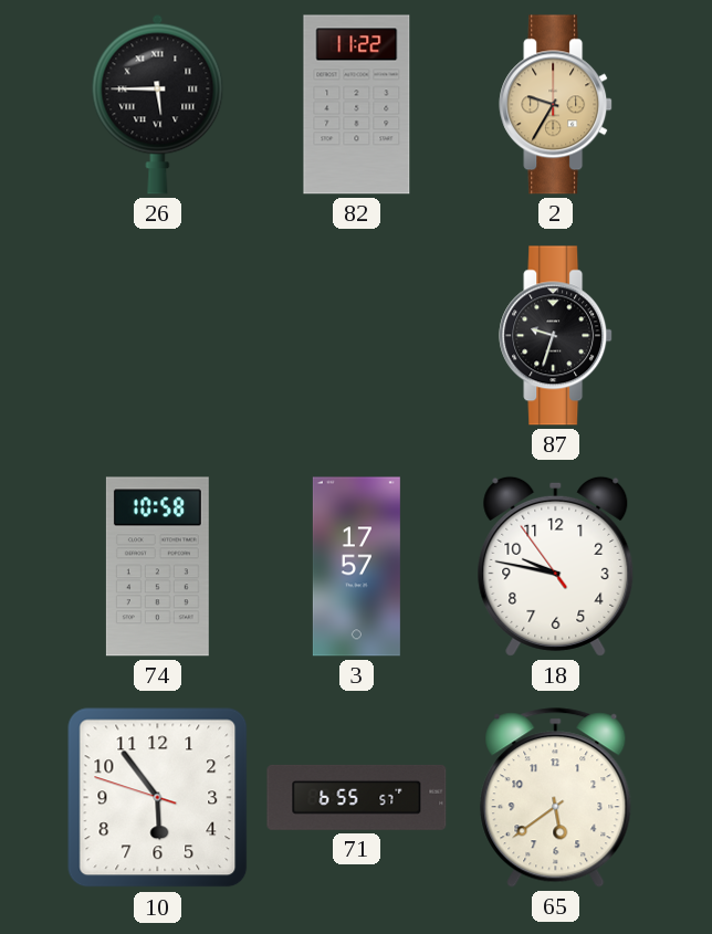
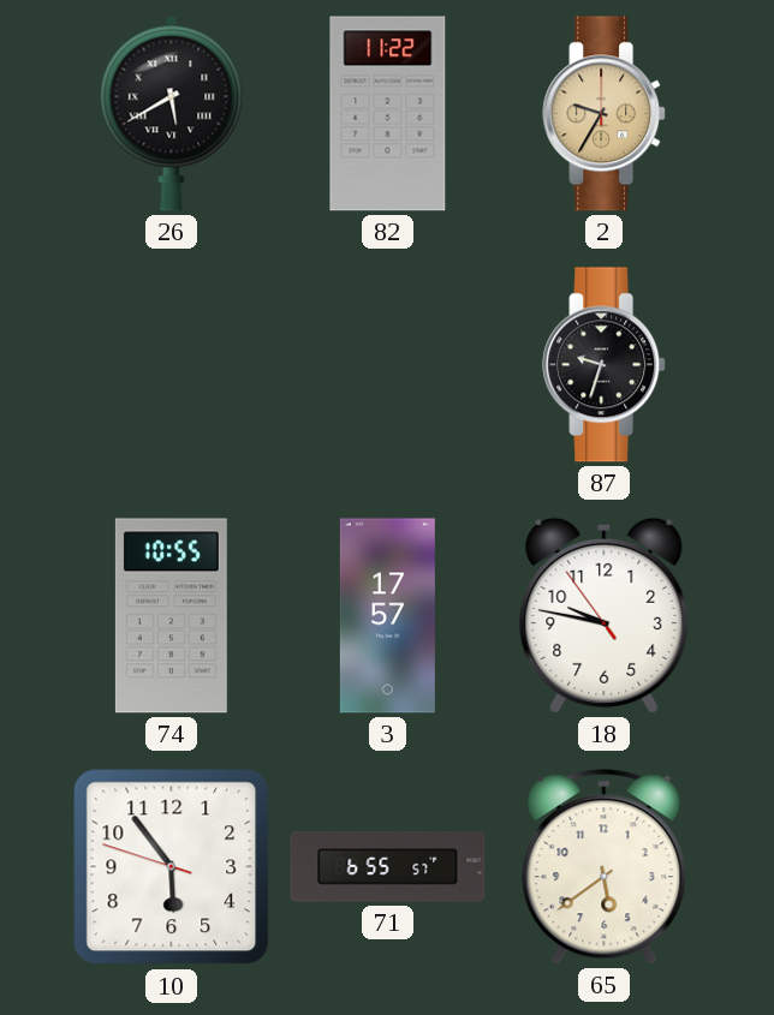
26: 5:45 -> 5:40
74: 10:58 -> 10:55
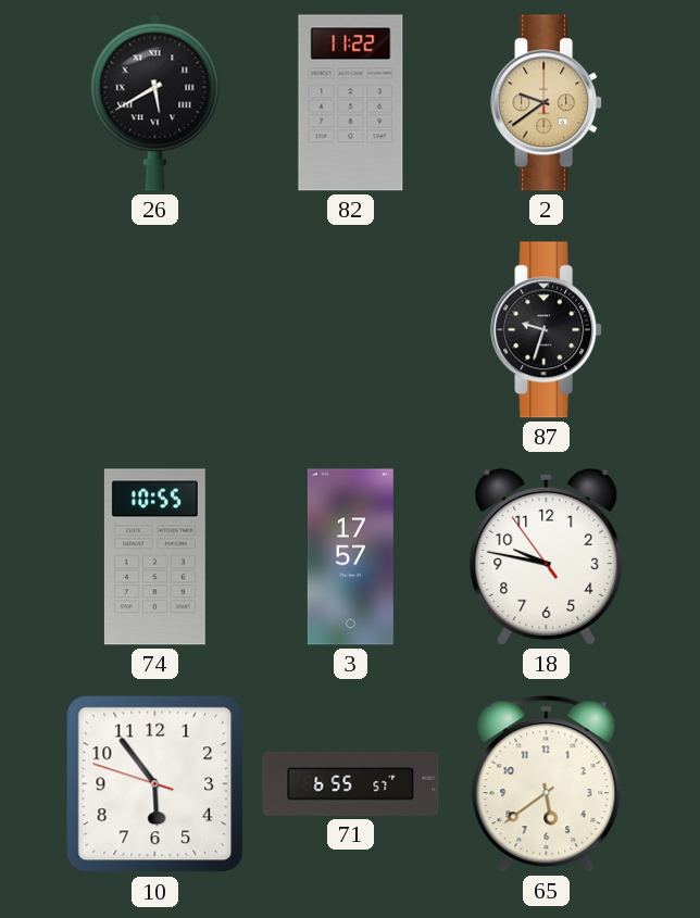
2: 9:35 -> 9:39
